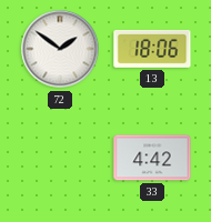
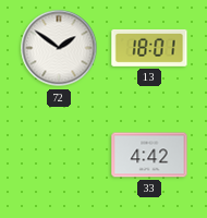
13: 18:06 -> 18:01
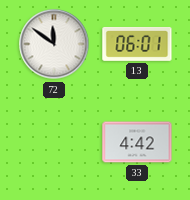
72: 1:51 -> 11:51
13: 18:01 -> 06:01
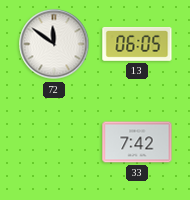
13: 06:01 -> 06:05
33: 4:42 -> 7:42
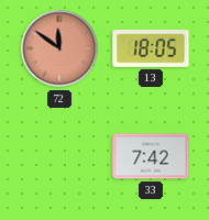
72 dial: white -> salmon
13: 06:05 -> 18:05
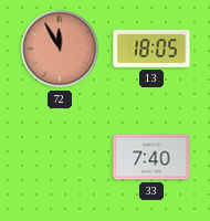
72: 11:51 -> 11:55
33: 7:42 -> 7:40
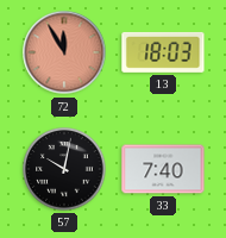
13: 18:05 -> 18:03
57: none -> 10:02
